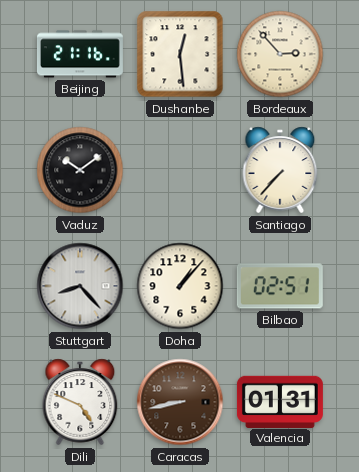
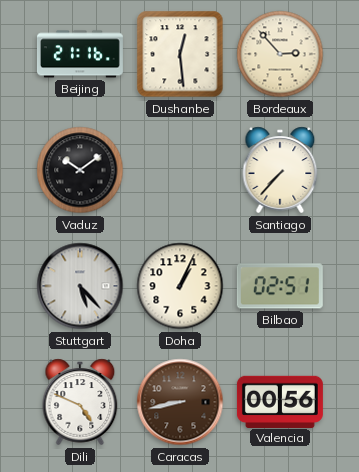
Stuttgart: 8:23 -> 5:23
Doha: 1:07 -> 1:04
Valencia: 01:31 -> 00:56
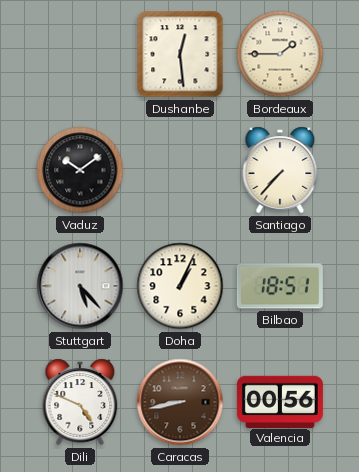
Beijing: 21:16 -> none
Bordeaux: 2:53 -> 1:45
Bilbao: 02:51 -> 18:51
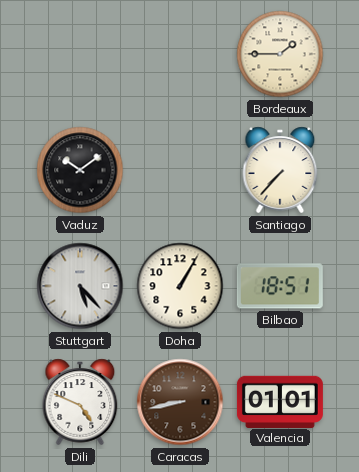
Dushanbe: 12:29 -> none
Doha: 1:04 -> 1:05
Valencia: 00:56 -> 01:01
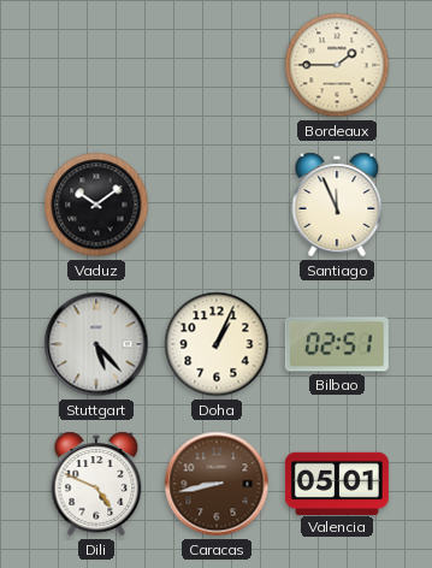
Santiago: 7:37 -> 11:56
Doha: 1:05 -> 1:04
Bilbao: 18:51 -> 02:51
Valencia: 01:01 -> 05:01
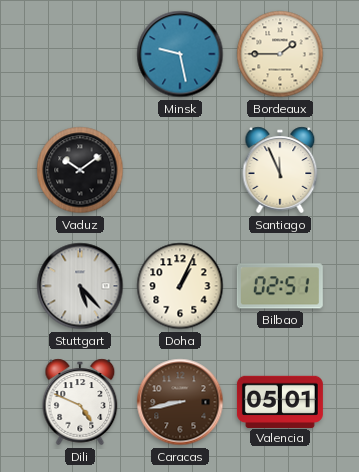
Minsk: none -> 9:28
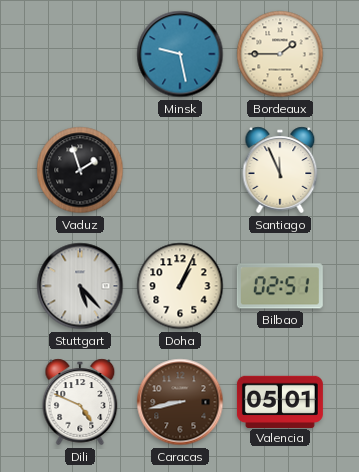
Vaduz: 10:09 -> 1:57
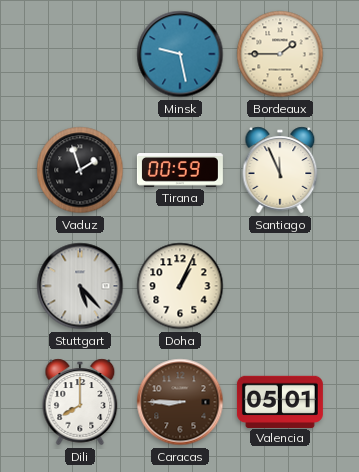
Tirana: none -> 00:59
Bilbao: 02:51 -> none
Dili: 4:49 -> 8:00
Caracas: 8:43 -> 8:45
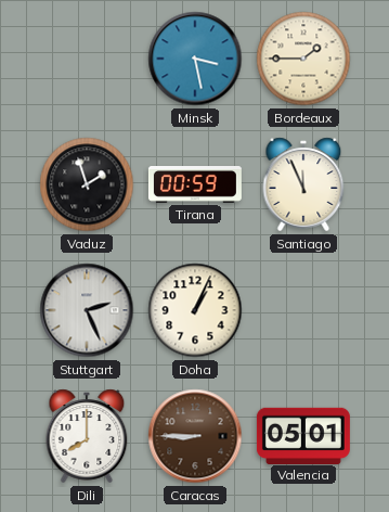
Minsk: 9:28 -> 3:28
Stuttgart: 5:23 -> 2:26
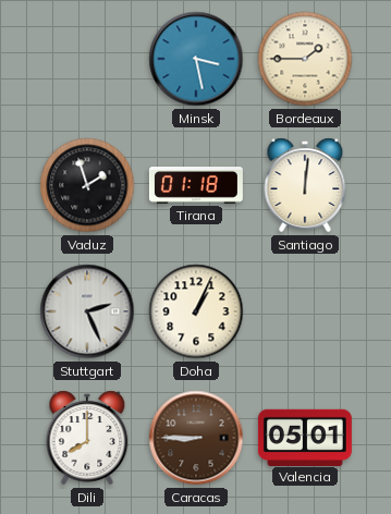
Tirana: 00:59 -> 01:18
Santiago: 11:56 -> 12:01
